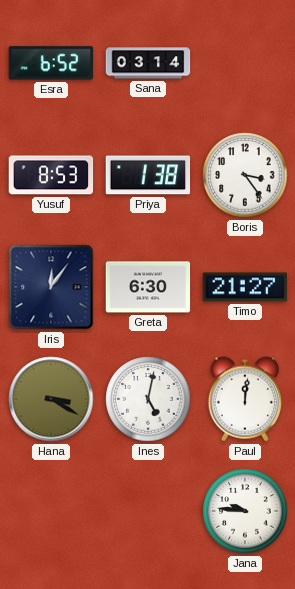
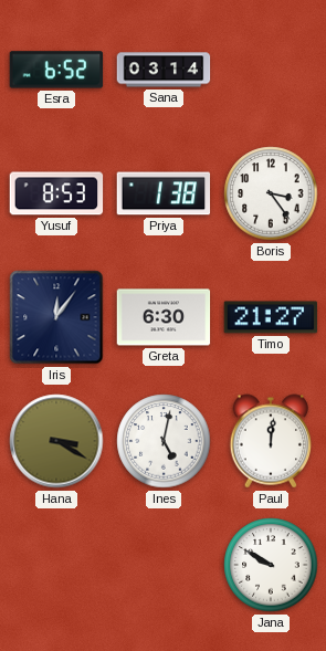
Jana: 9:46 -> 9:50
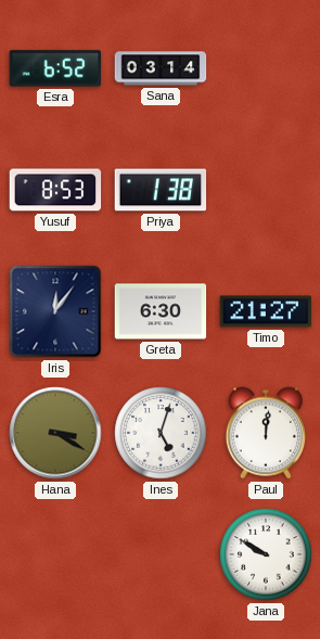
Boris: 3:24 -> none
Ines: 5:02 -> 5:03
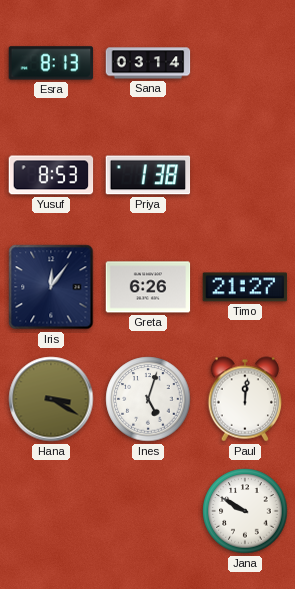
Esra: 6:52 -> 8:13
Greta: 6:30 -> 6:26
